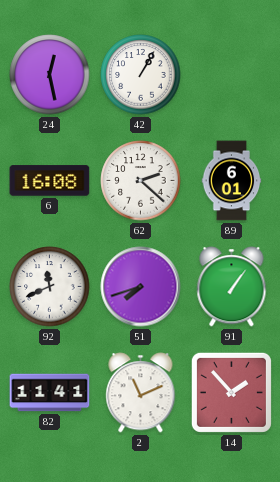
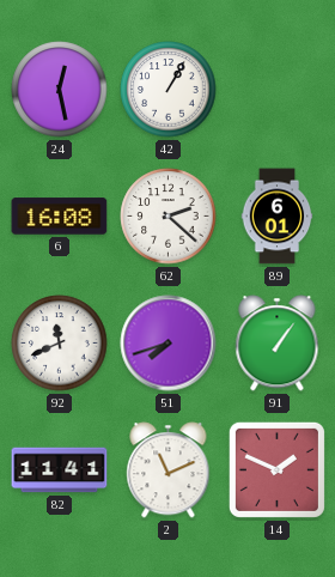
14: 1:53 -> 1:49
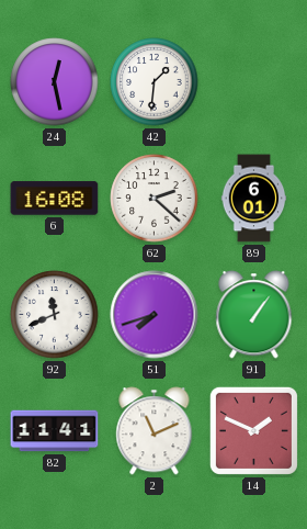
42: 1:05 -> 1:31
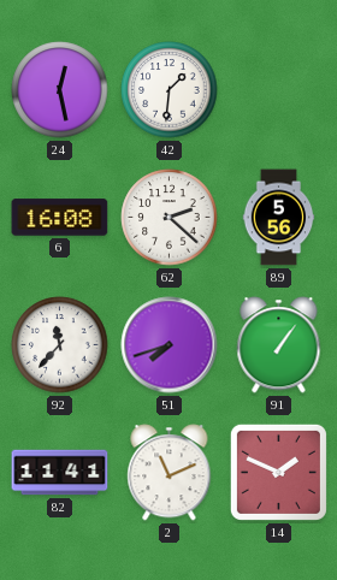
89: 6:01 -> 5:56
92: 11:41 -> 11:37
